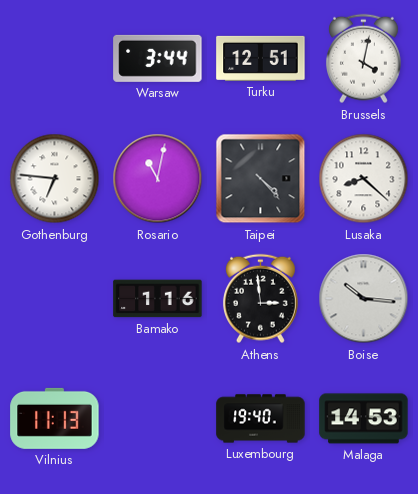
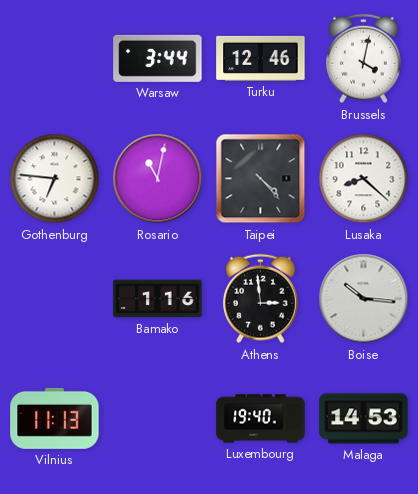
Turku: 12:51 -> 12:46
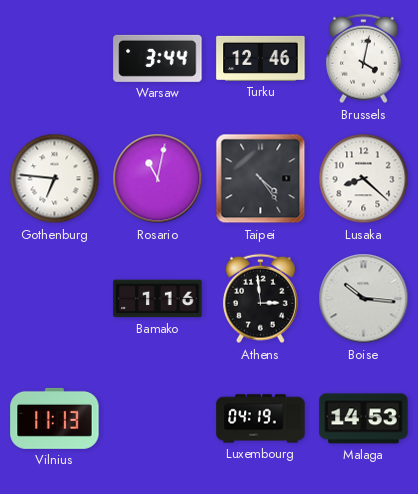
Taipei: 4:23 -> 4:24
Luxembourg: 19:40 -> 04:19
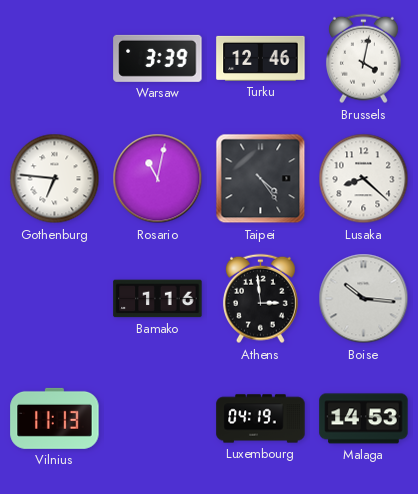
Warsaw: 3:44 -> 3:39
